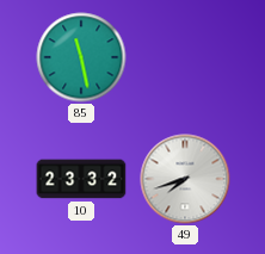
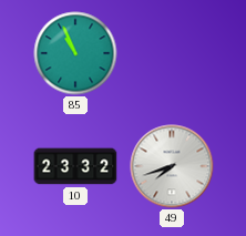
85: 11:28 -> 10:56
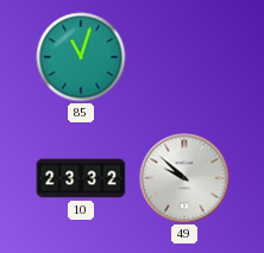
85: 10:56 -> 11:03
49: 7:42 -> 9:52
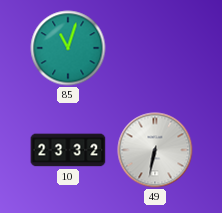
49: 9:52 -> 6:32
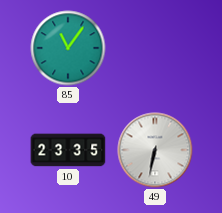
85: 11:03 -> 11:06
10: 23:32 -> 23:35
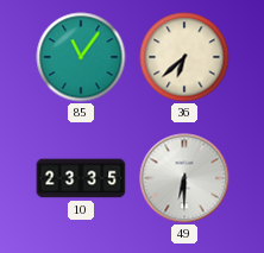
36: none -> 6:38
49: 6:32 -> 6:30
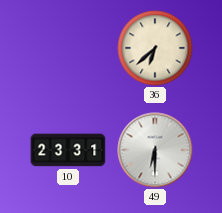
85: 11:06 -> none
10: 23:35 -> 23:31
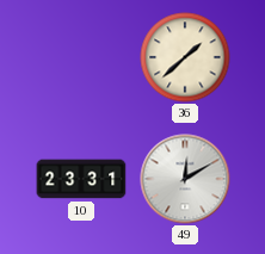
36: 6:38 -> 1:38
49: 6:30 -> 12:10
